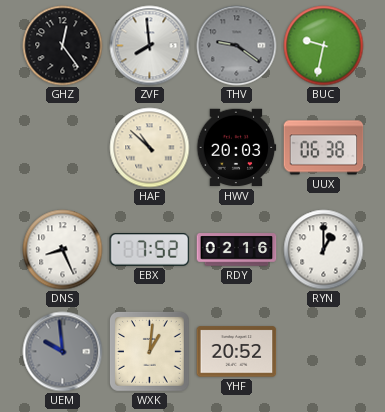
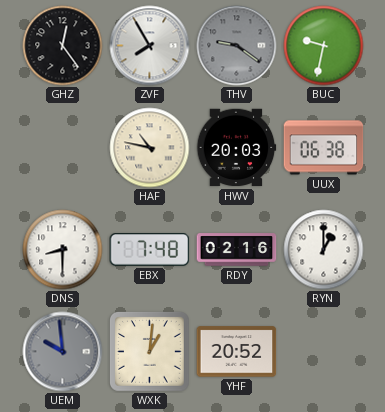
ZVF: 7:59 -> 7:55
HAF: 10:52 -> 10:47
DNS: 8:26 -> 8:30
EBX: 7:52 -> 7:48
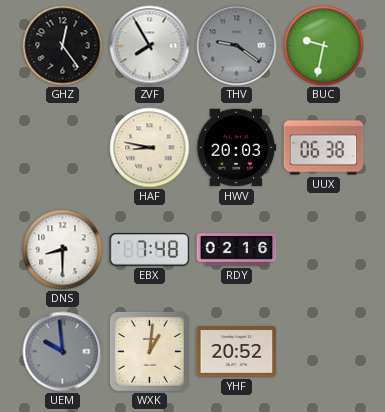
HAF: 10:47 -> 8:47
RYN: 1:00 -> none
